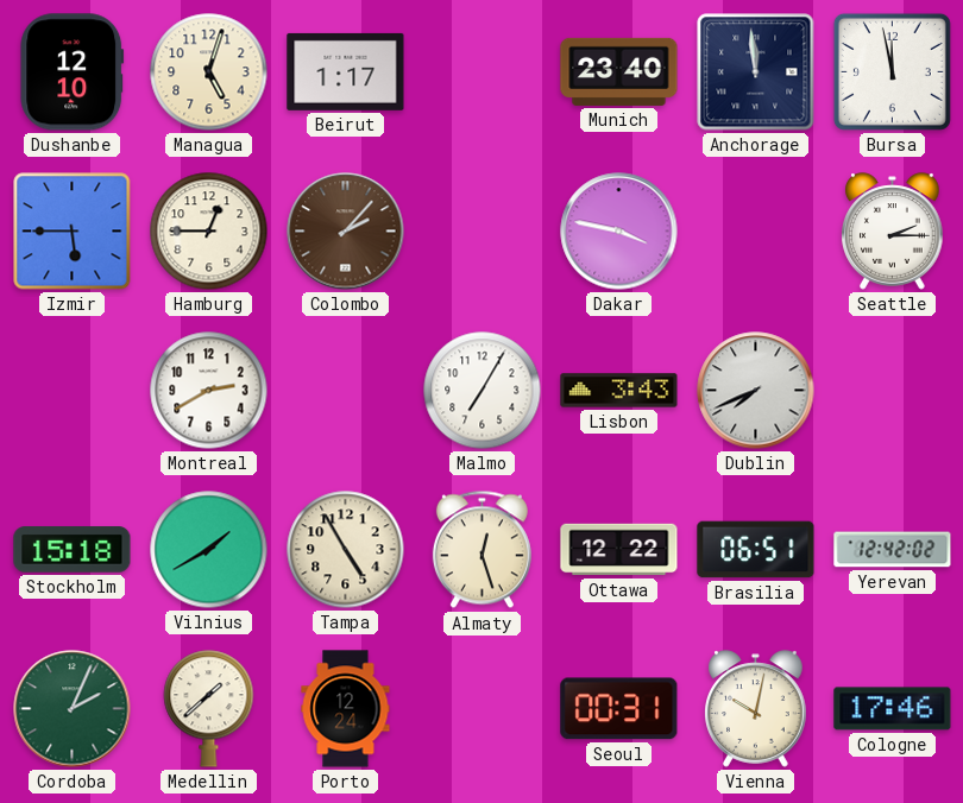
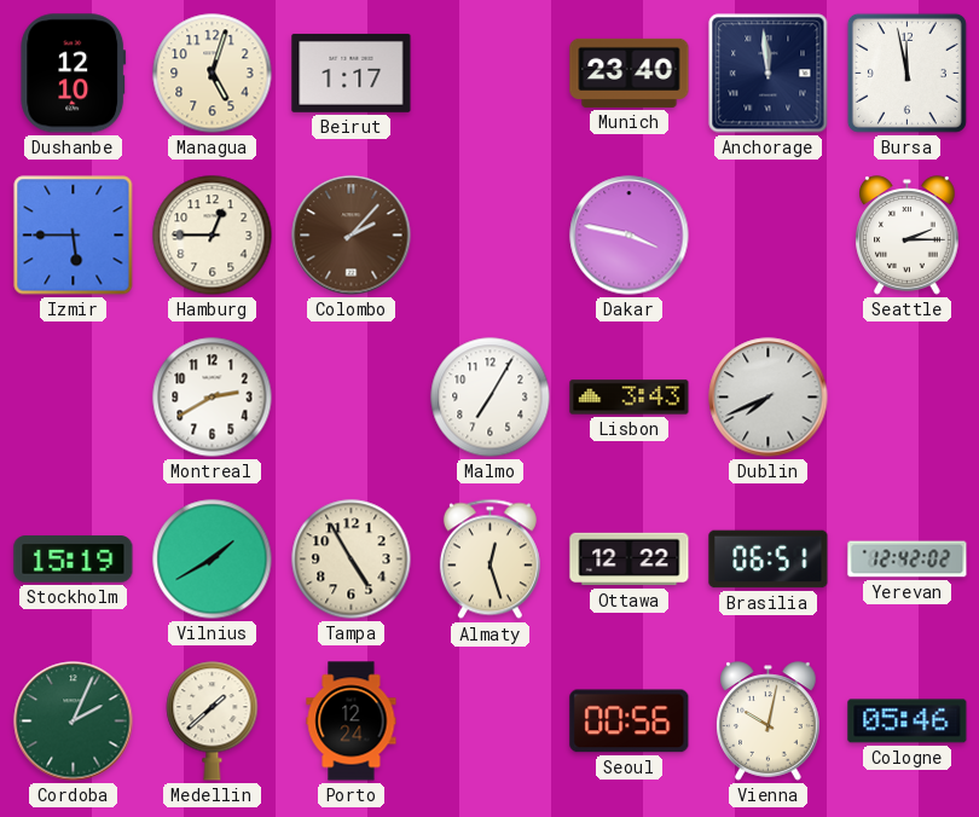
Stockholm: 15:18 -> 15:19
Seoul: 00:31 -> 00:56
Cologne: 17:46 -> 05:46
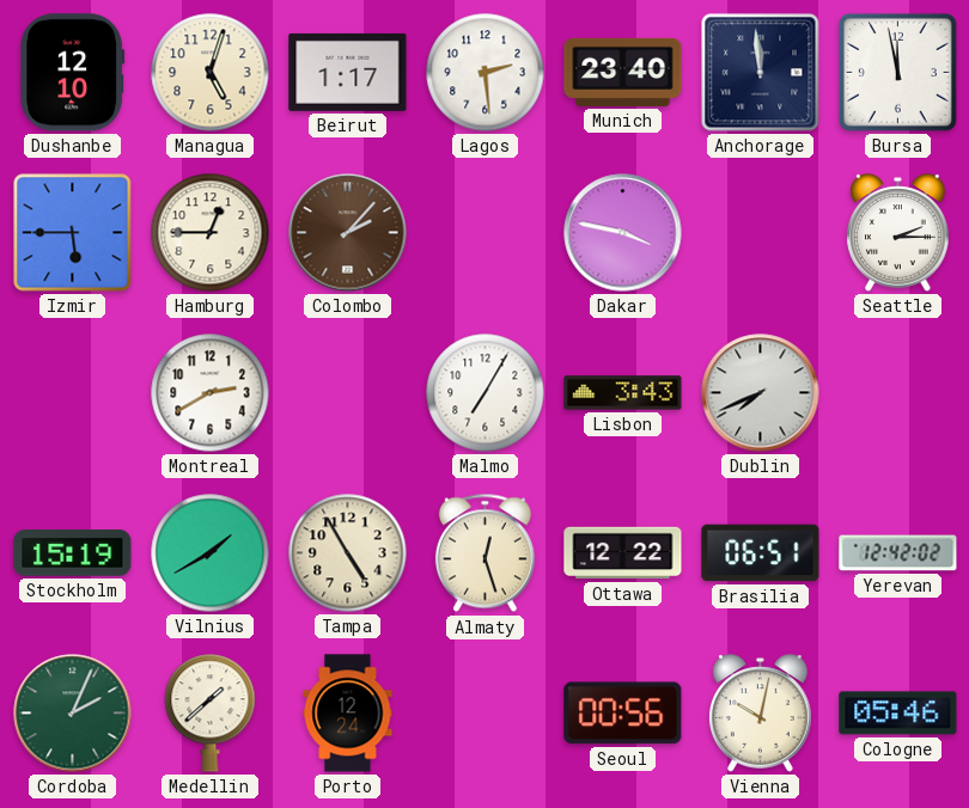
Lagos: none -> 2:29
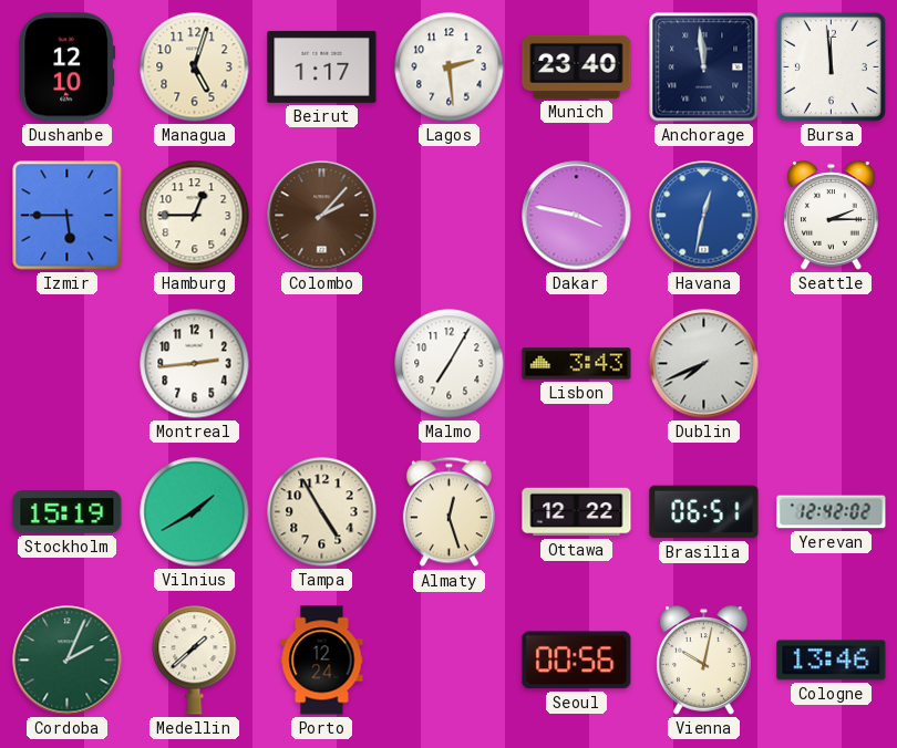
Bursa: 11:58 -> 11:59
Havana: none -> 12:32
Montreal: 2:40 -> 2:44
Cologne: 05:46 -> 13:46
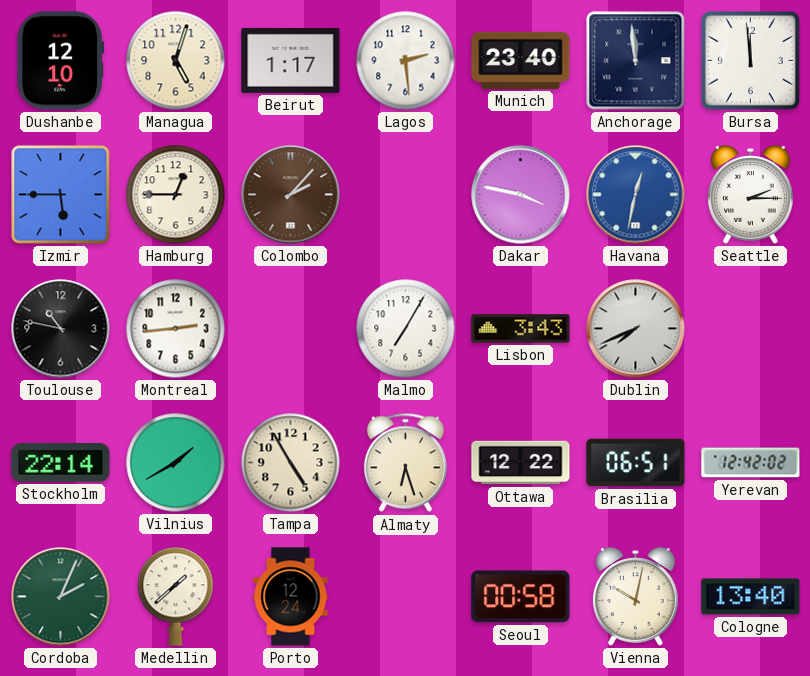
Toulouse: none -> 10:47
Stockholm: 15:19 -> 22:14
Almaty: 12:27 -> 6:27
Seoul: 00:56 -> 00:58
Cologne: 13:46 -> 13:40
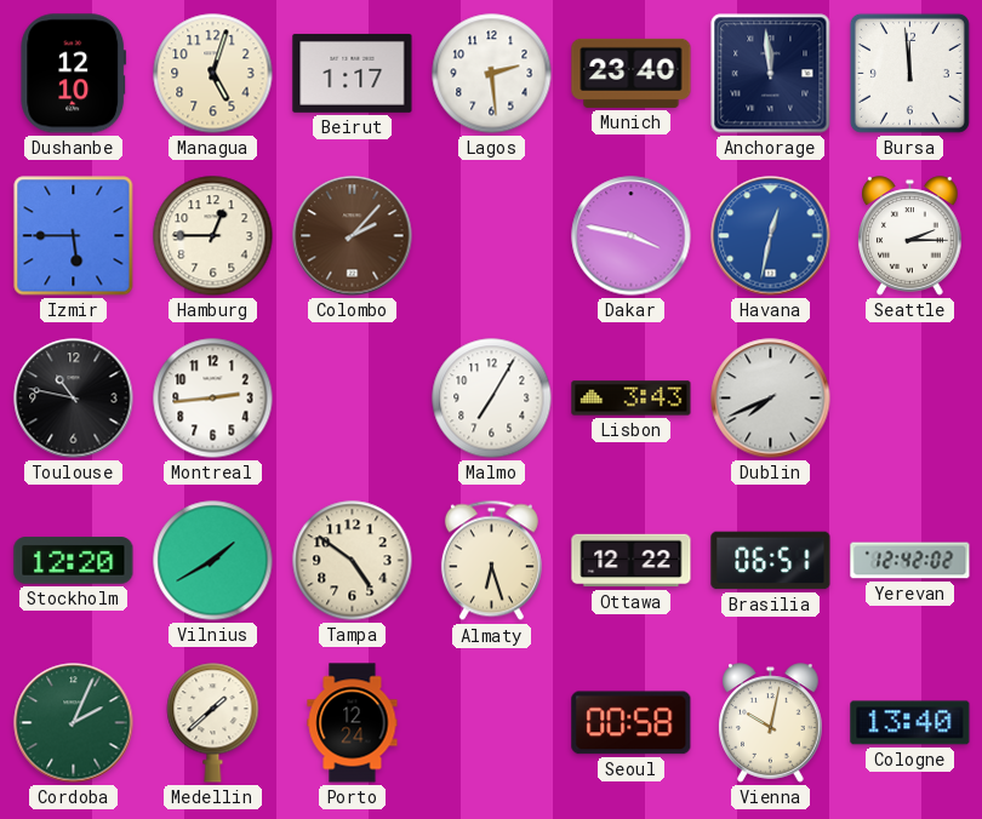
Stockholm: 22:14 -> 12:20
Tampa: 4:55 -> 4:51
